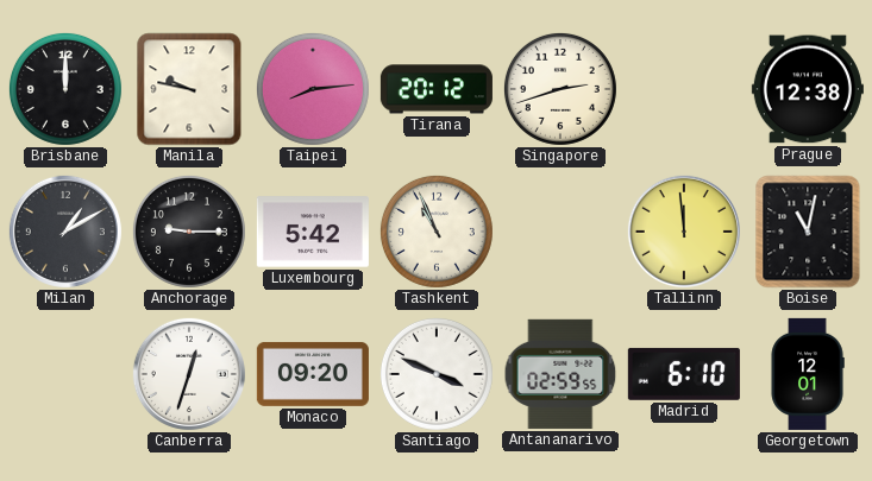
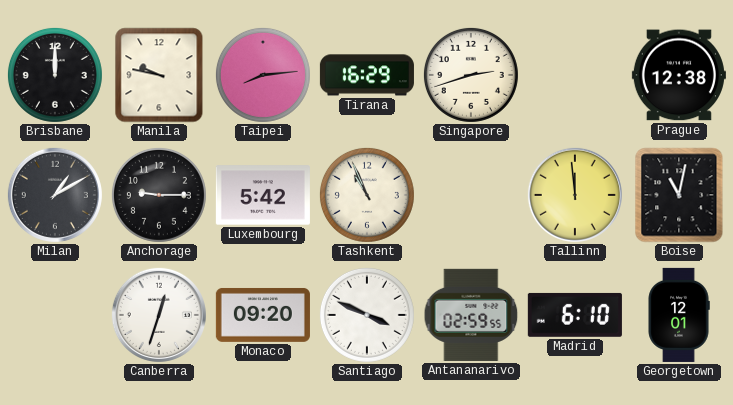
Tirana: 20:12 -> 16:29
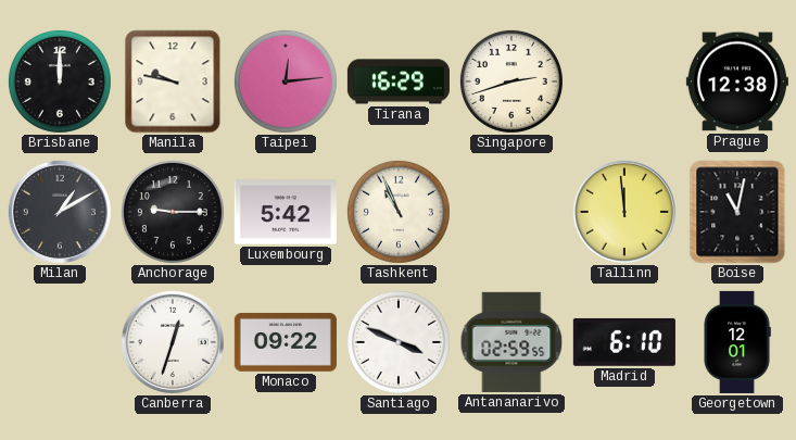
Taipei: 8:14 -> 12:14
Monaco: 09:20 -> 09:22
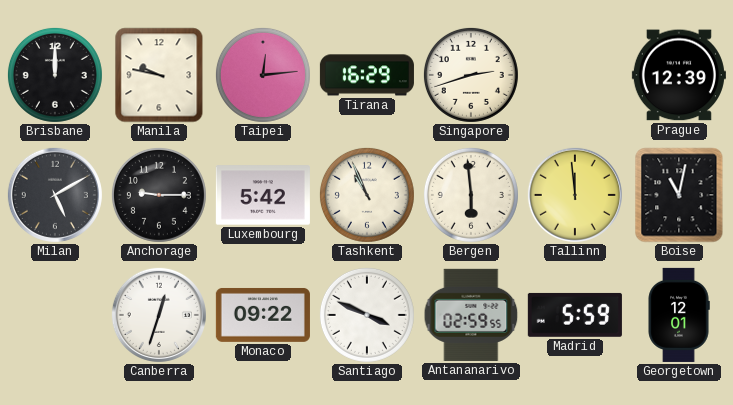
Prague: 12:38 -> 12:39
Milan: 1:10 -> 5:10
Bergen: none -> 5:59
Madrid: 6:10 -> 5:59
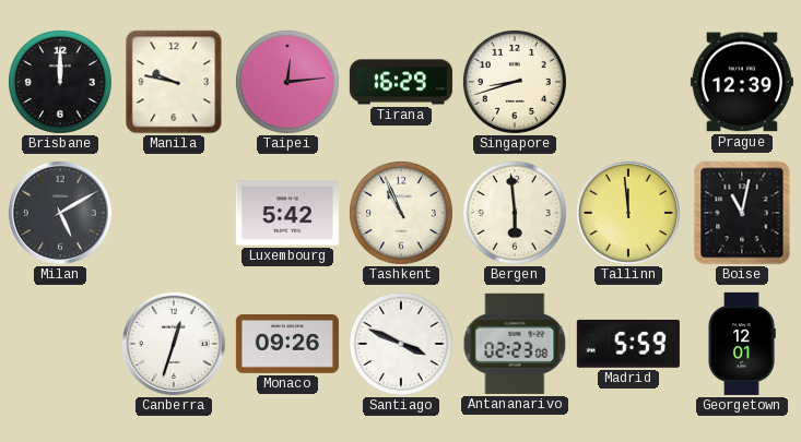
Singapore: 2:42 -> 8:42
Anchorage: 9:15 -> none
Monaco: 09:22 -> 09:26
Antananarivo: 02:59 -> 02:23
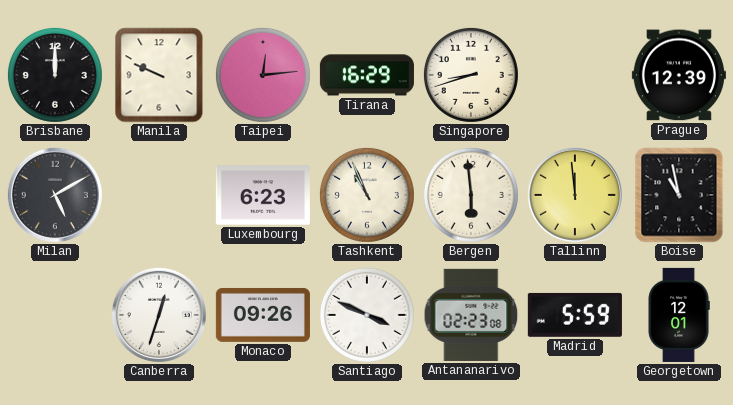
Manila: 9:47 -> 9:49
Luxembourg: 5:42 -> 6:23
Boise: 11:02 -> 10:58
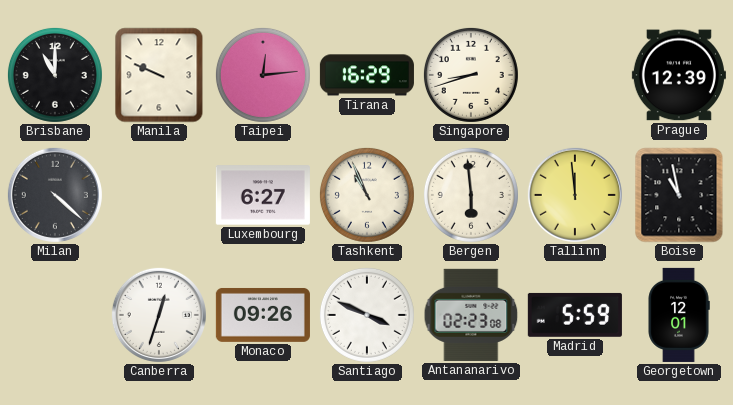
Brisbane: 12:00 -> 11:00
Milan: 5:10 -> 4:22
Luxembourg: 6:23 -> 6:27
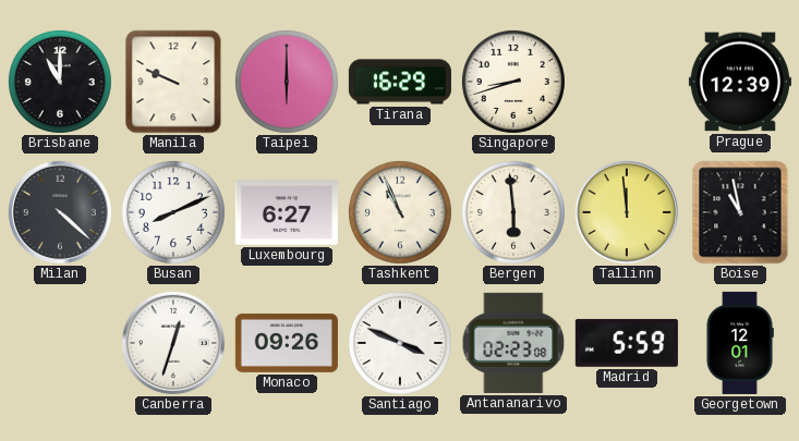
Taipei: 12:14 -> 6:00
Busan: none -> 8:11
